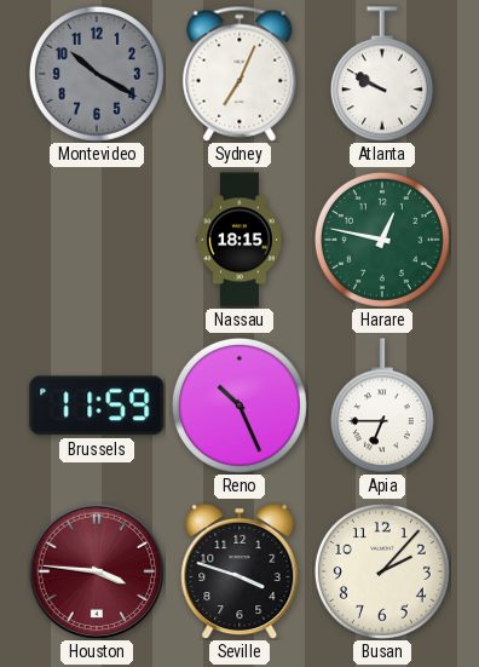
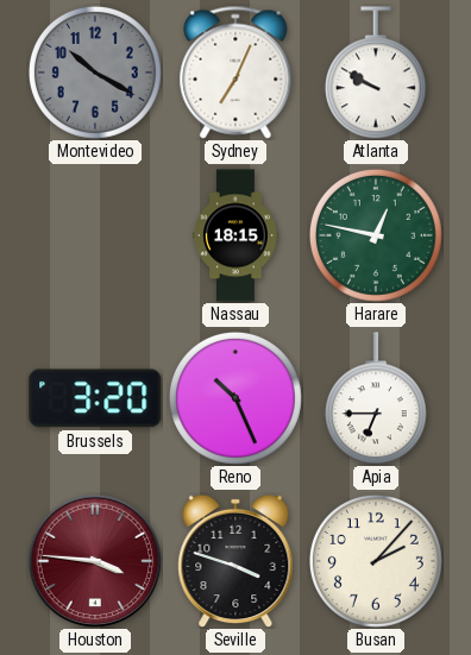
Brussels: 11:59 -> 3:20
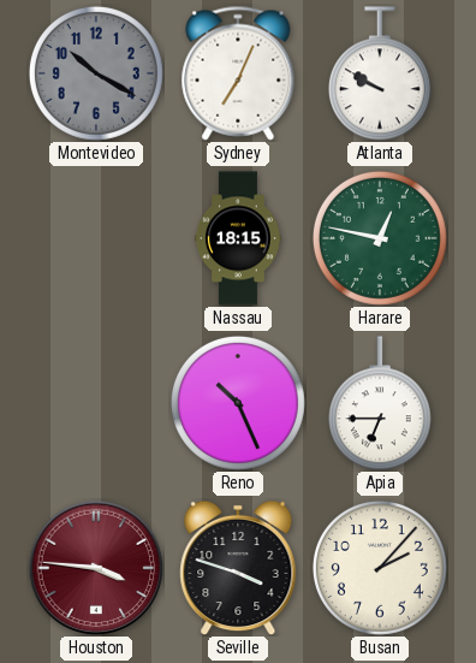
Brussels: 3:20 -> none
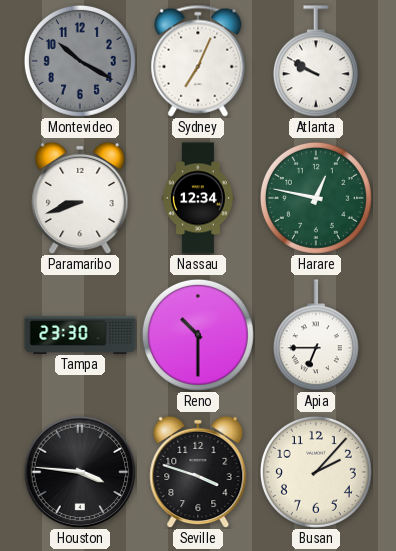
Paramaribo: none -> 8:42
Nassau: 18:15 -> 12:34
Tampa: none -> 23:30
Reno: 10:26 -> 10:30
Houston dial: burgundy -> black
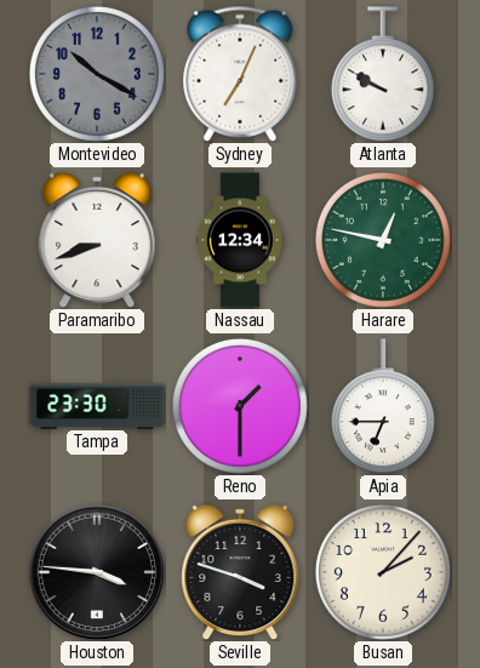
Reno: 10:30 -> 1:30
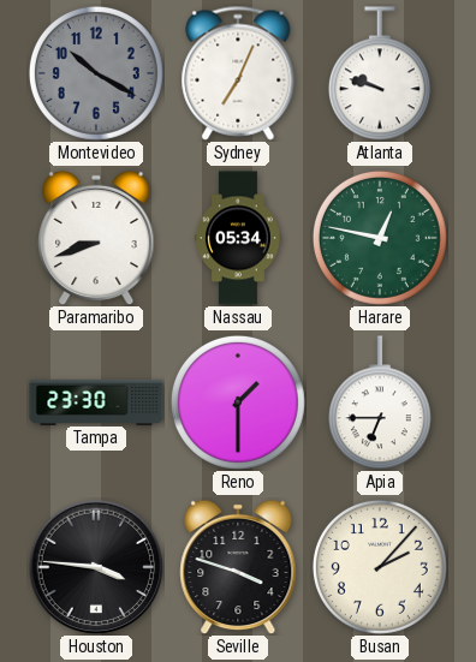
Atlanta: 9:50 -> 9:48
Nassau: 12:34 -> 05:34
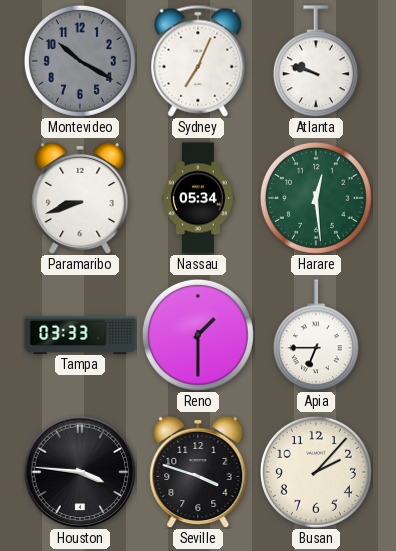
Harare: 12:47 -> 12:29
Tampa: 23:30 -> 03:33
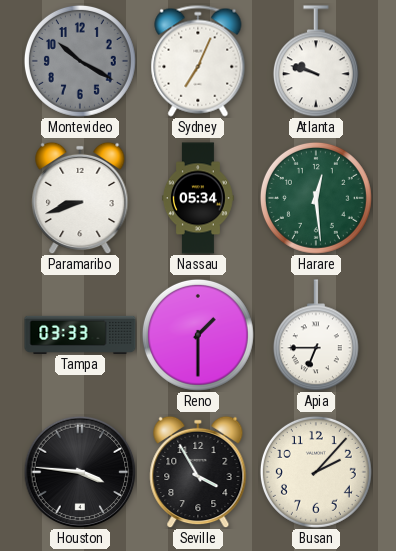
Seville: 3:48 -> 3:55
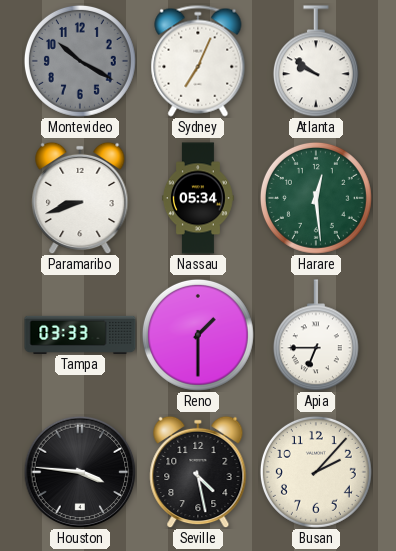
Atlanta: 9:48 -> 9:51
Seville: 3:55 -> 4:28
